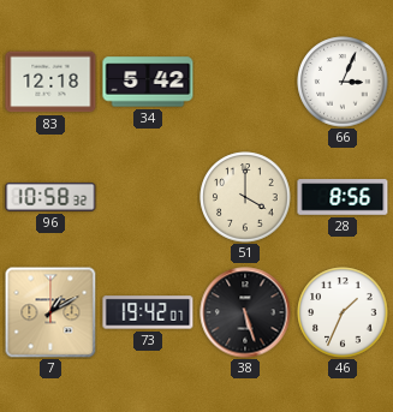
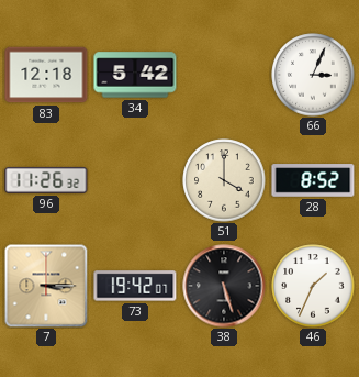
96: 10:58 -> 11:26
28: 8:56 -> 8:52
7: 1:10 -> 3:15
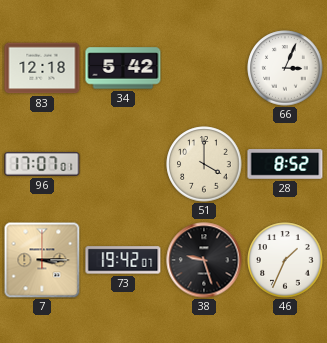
96: 11:26 -> 17:07
38: 5:27 -> 9:27
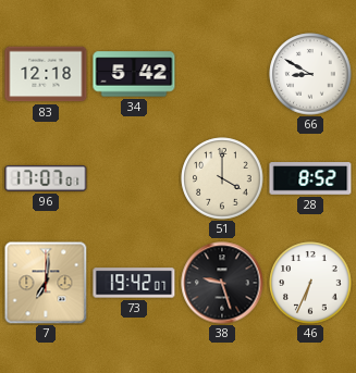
66: 3:04 -> 8:50
7: 3:15 -> 7:01
46: 1:34 -> 6:34
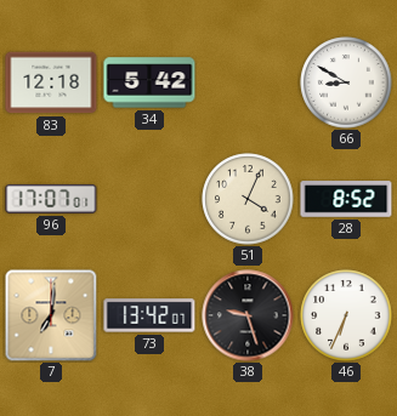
51: 4:00 -> 4:04
73: 19:42 -> 13:42
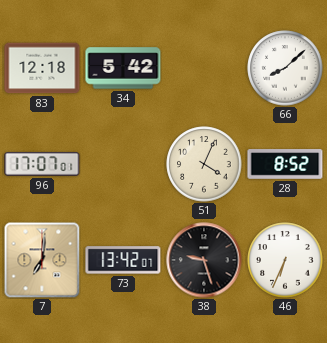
66: 8:50 -> 8:08
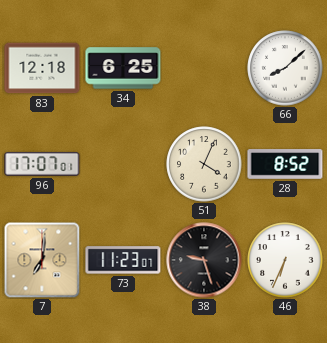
34: 5:42 -> 6:25
73: 13:42 -> 11:23
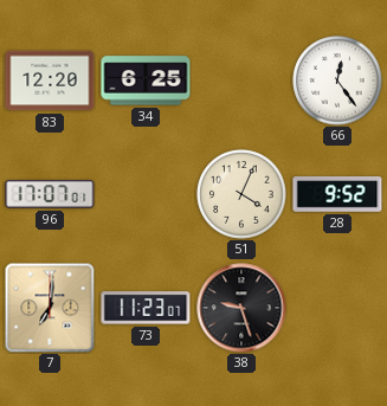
83: 12:18 -> 12:20
66: 8:08 -> 12:24
28: 8:52 -> 9:52
46: 6:34 -> none
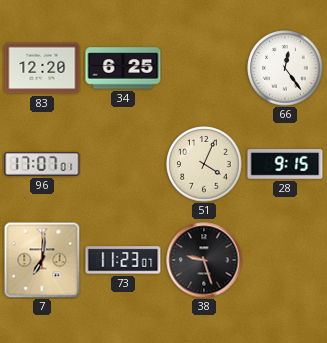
28: 9:52 -> 9:15
